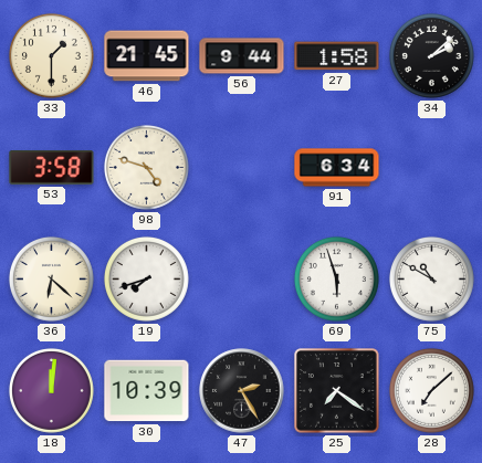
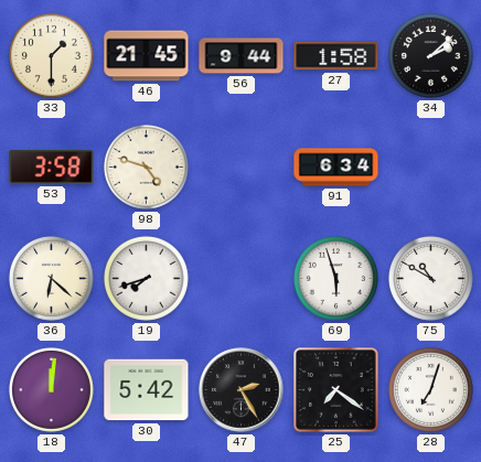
30: 10:39 -> 5:42
28: 7:08 -> 7:03
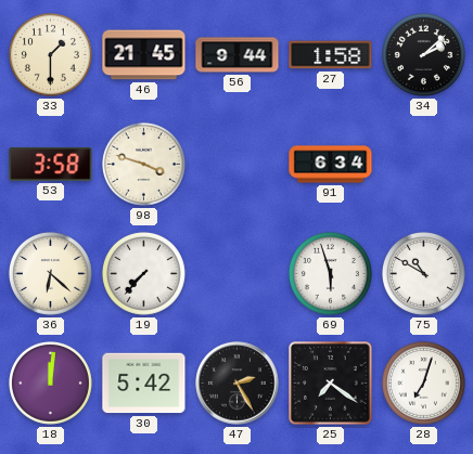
98: 4:48 -> 3:48
19: 7:42 -> 7:37
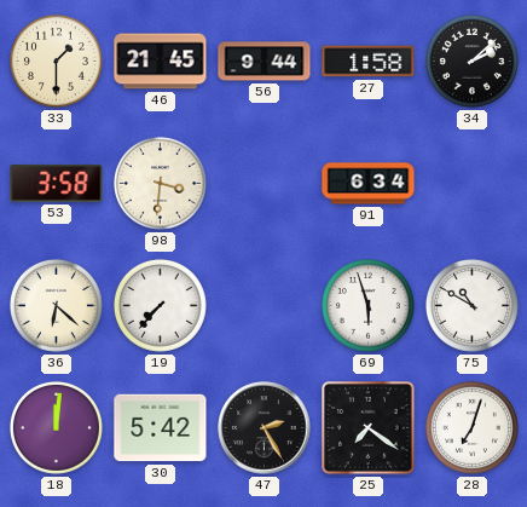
98: 3:48 -> 3:31
